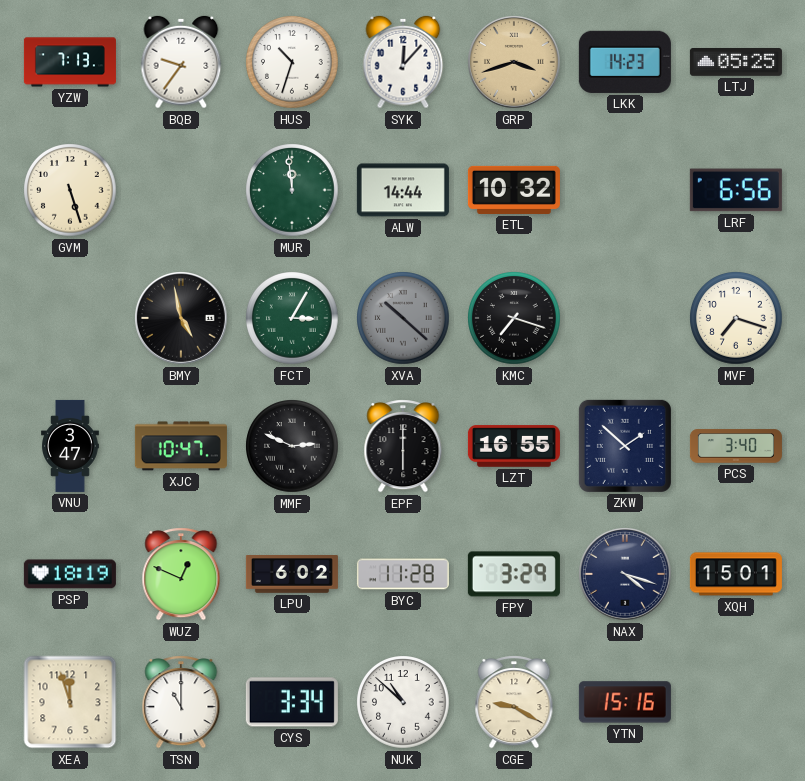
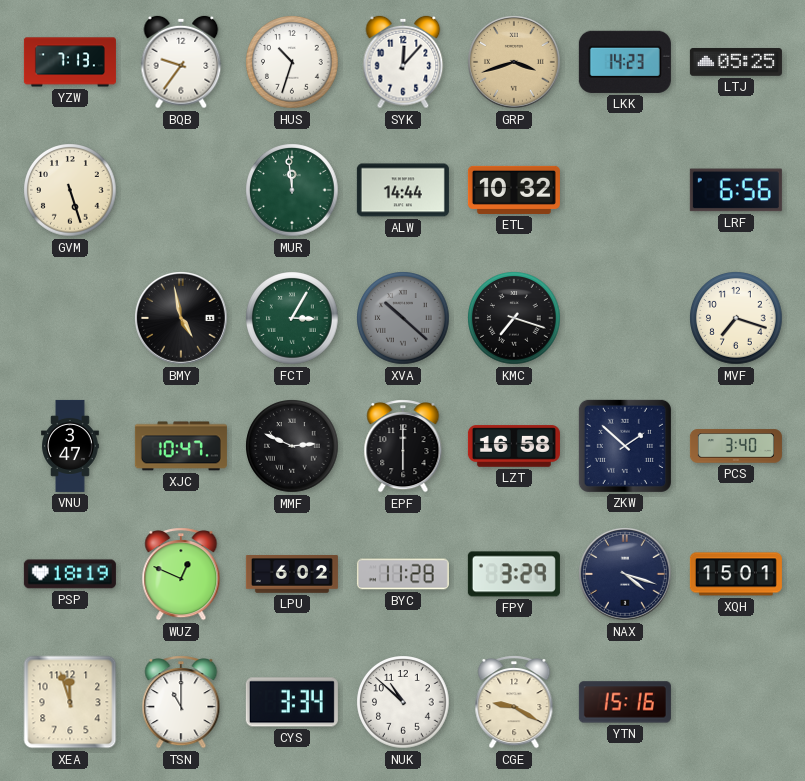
LZT: 16:55 -> 16:58
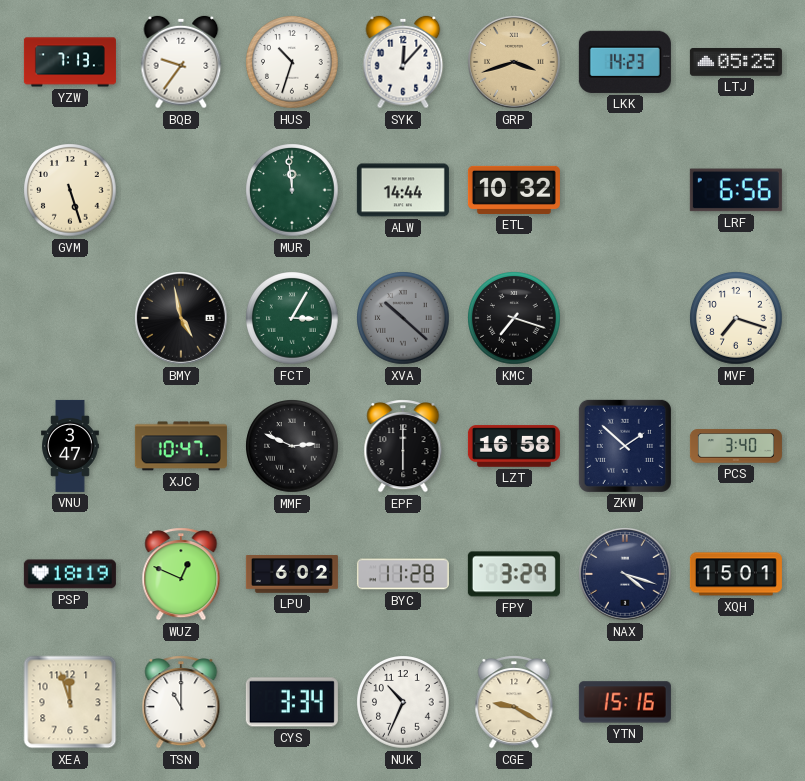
NUK: 10:52 -> 10:34
